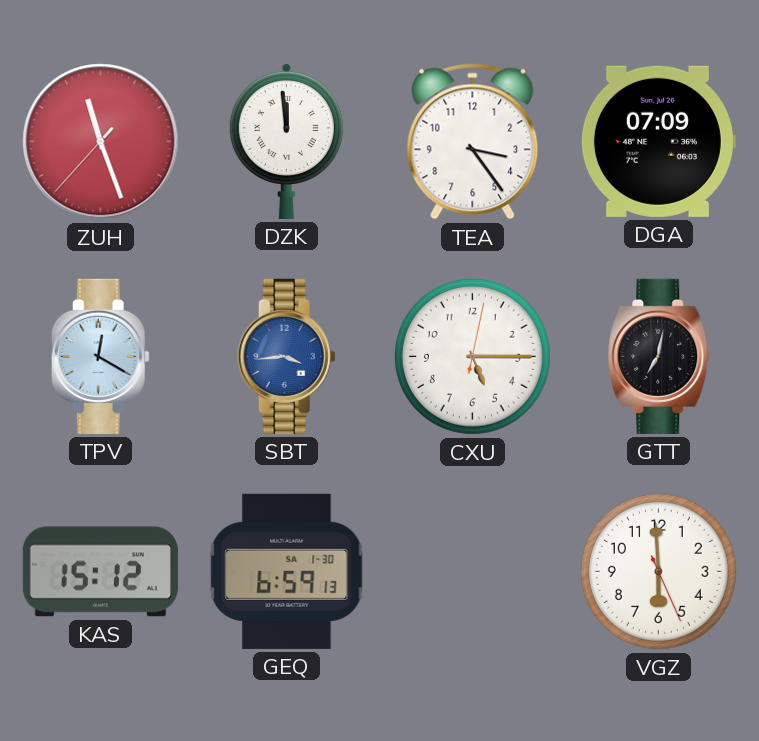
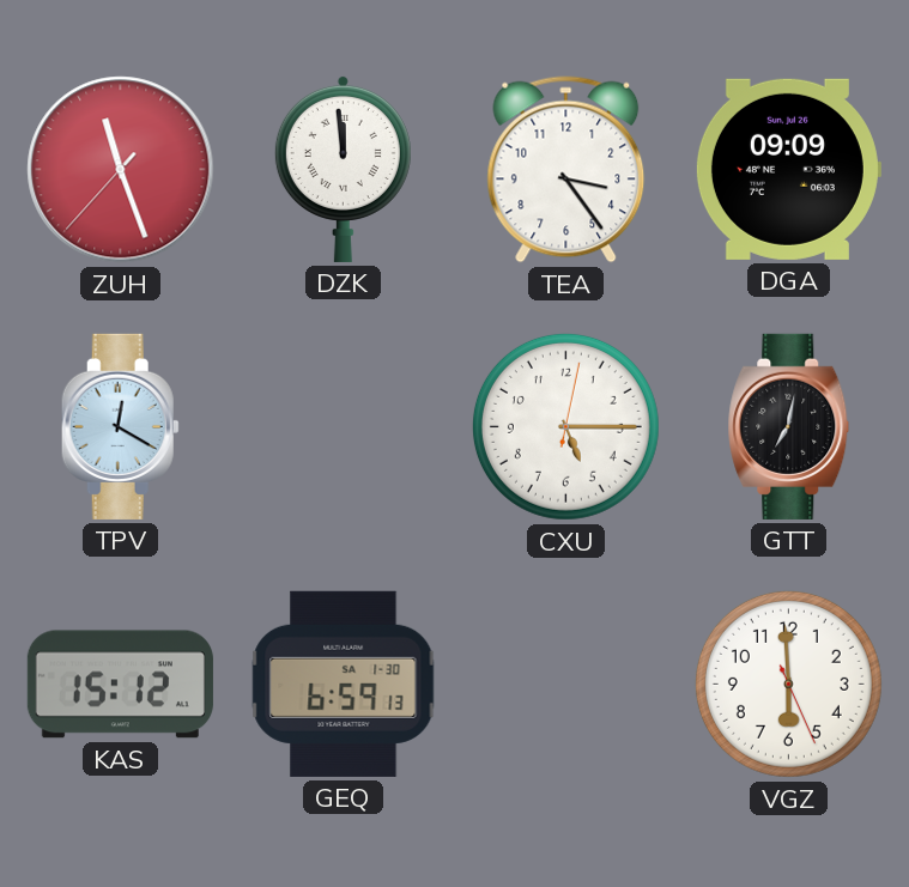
DGA: 07:09 -> 09:09
SBT: 3:44 -> none
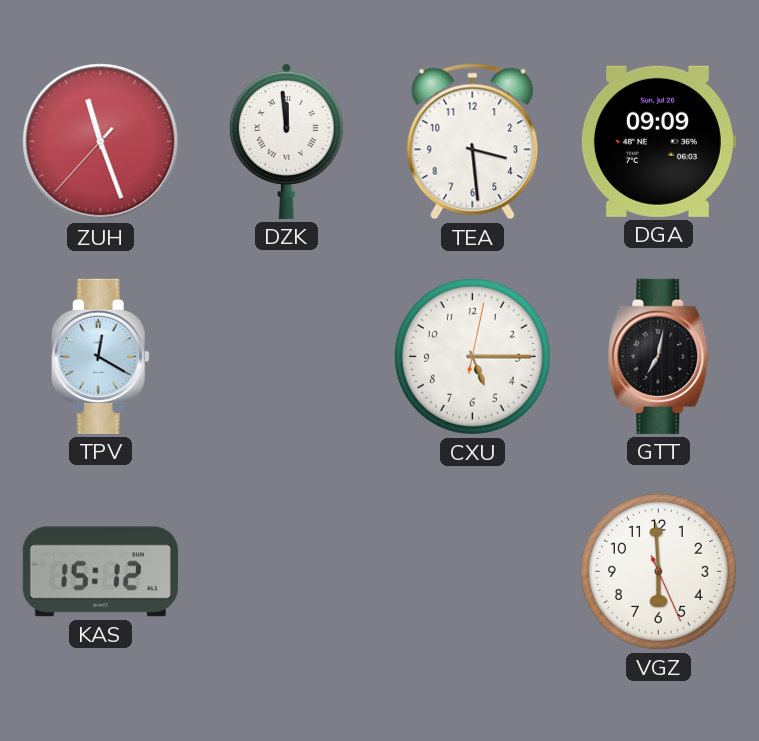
TEA: 3:24 -> 3:29
GEQ: 6:59 -> none
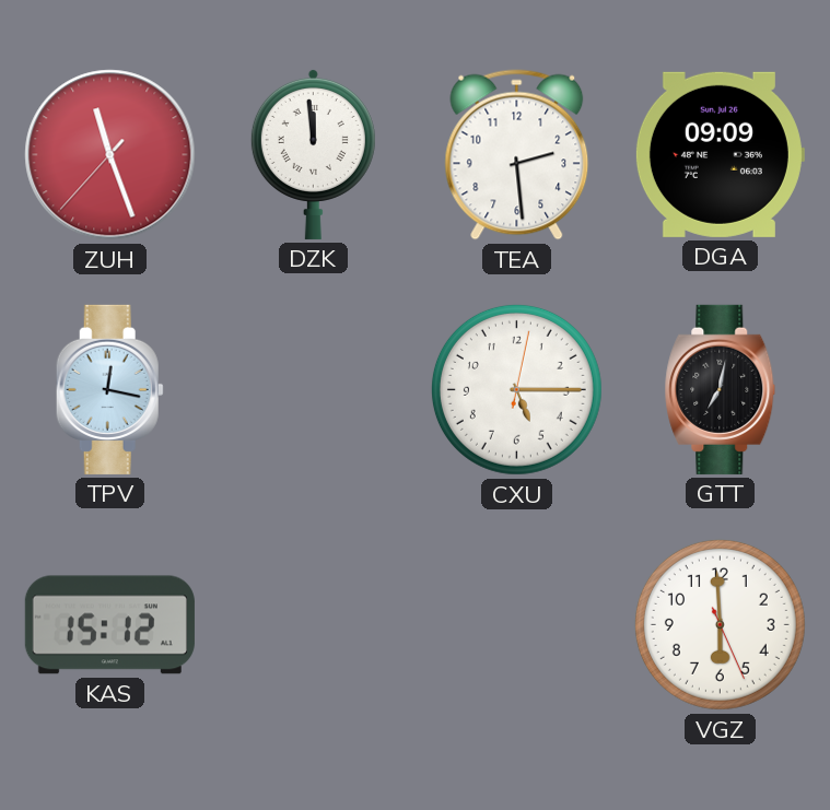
TEA: 3:29 -> 2:29
TPV: 12:20 -> 12:17
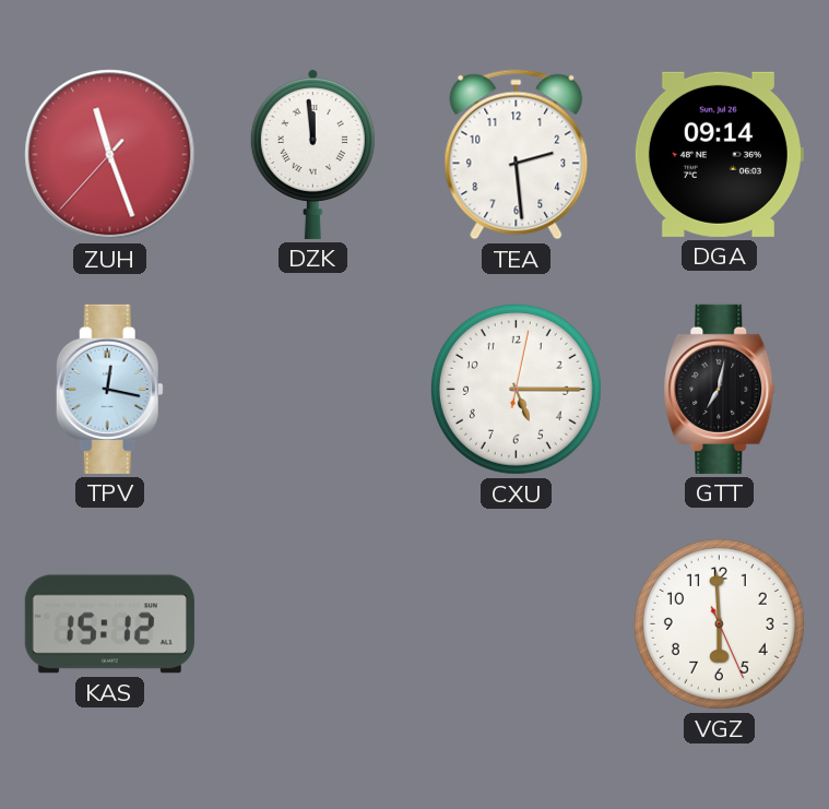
DGA: 09:09 -> 09:14
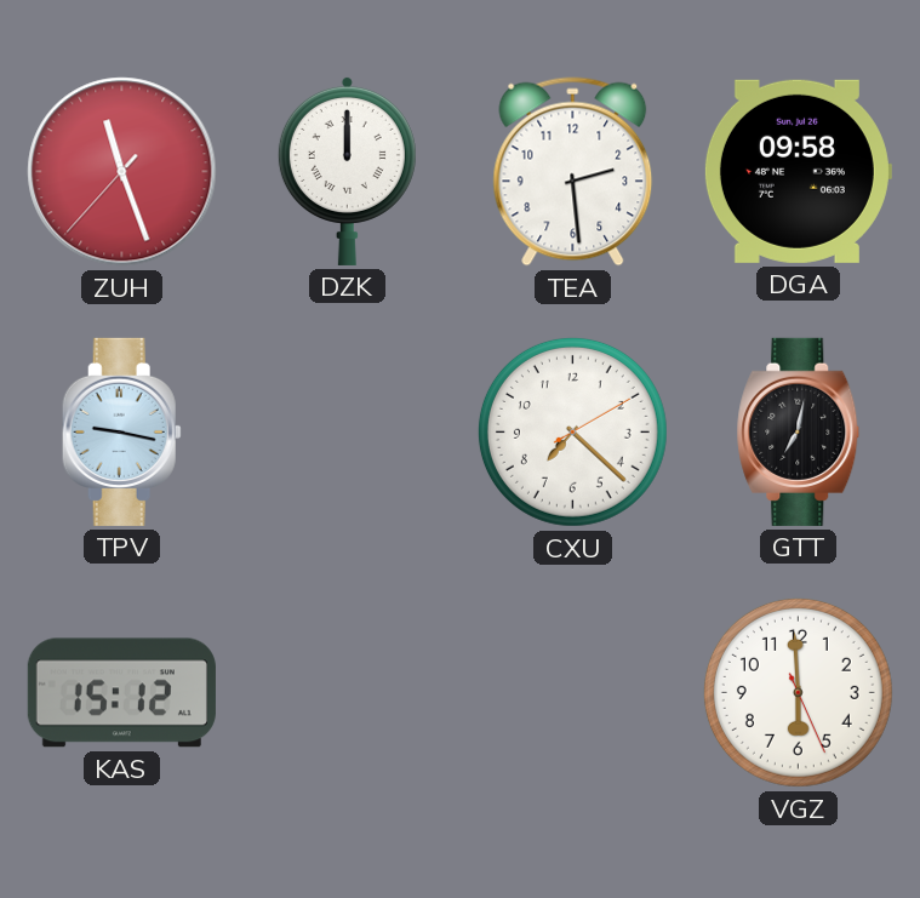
DZK: 11:59 -> 12:00
DGA: 09:14 -> 09:58
TPV: 12:17 -> 9:17
CXU: 5:15 -> 7:22
